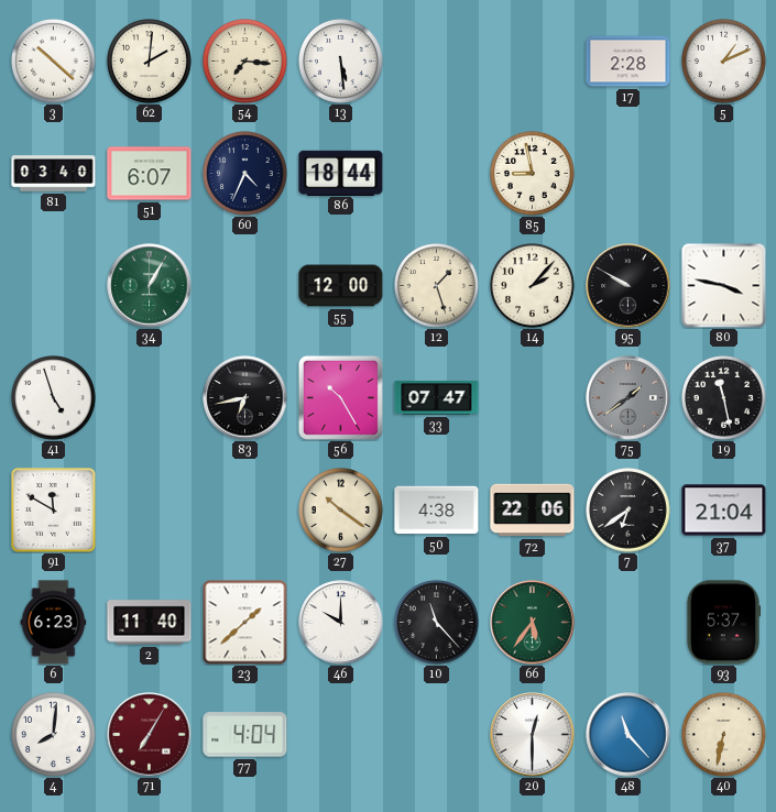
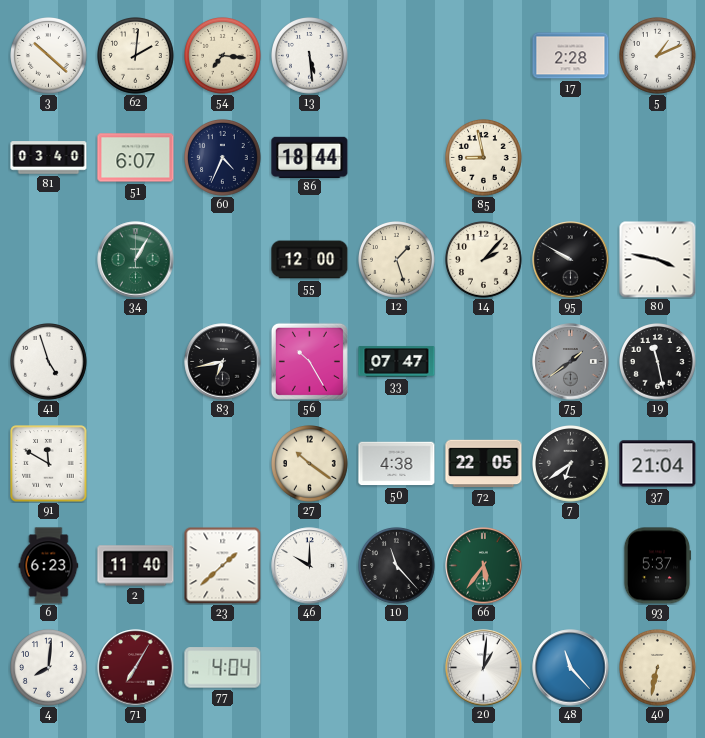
72: 22:06 -> 22:05
20: 12:30 -> 1:01
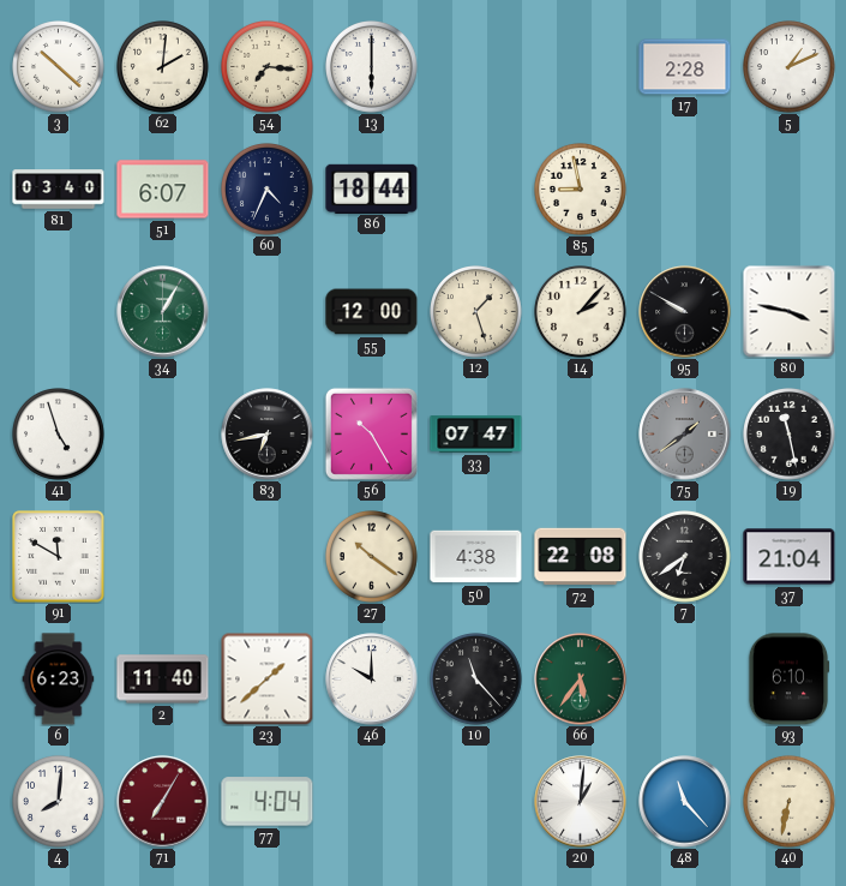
13: 5:29 -> 6:00
72: 22:05 -> 22:08
93: 5:37 -> 6:10
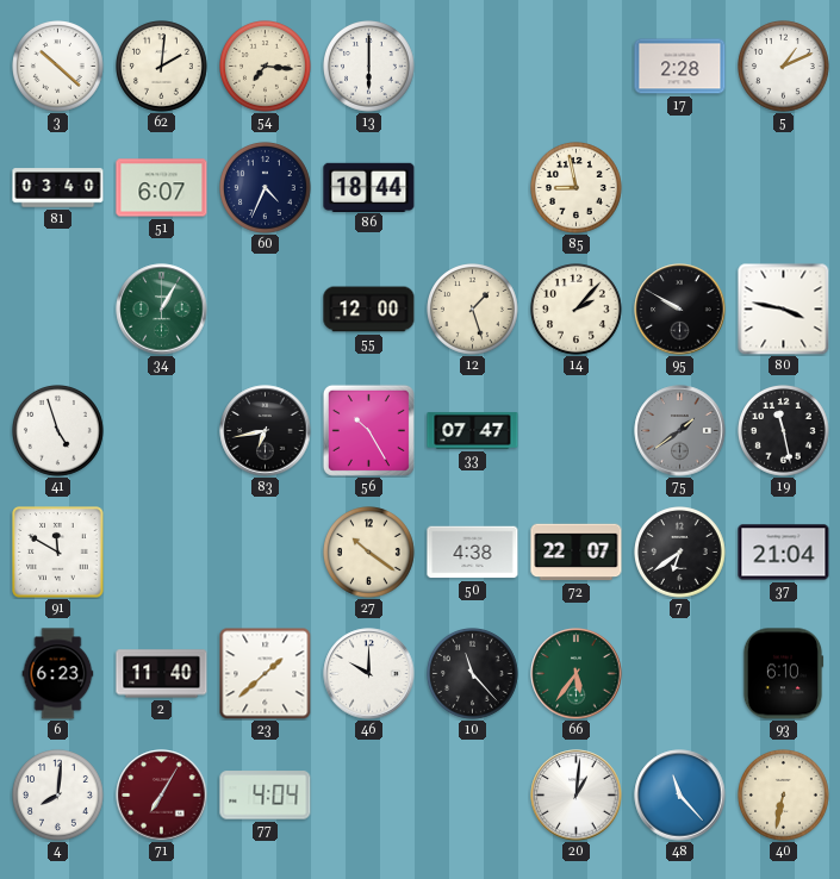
72: 22:08 -> 22:07
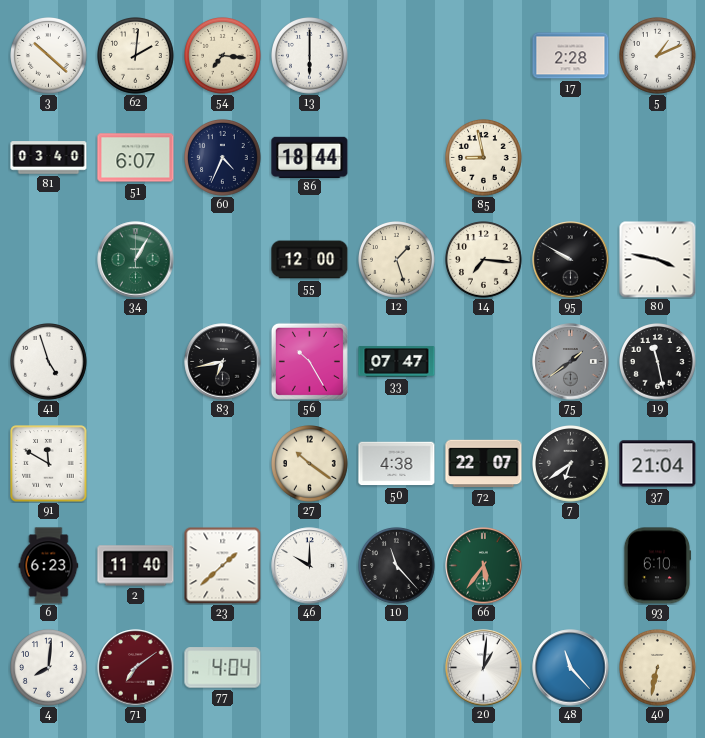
14: 2:07 -> 7:16
71: 7:05 -> 7:09
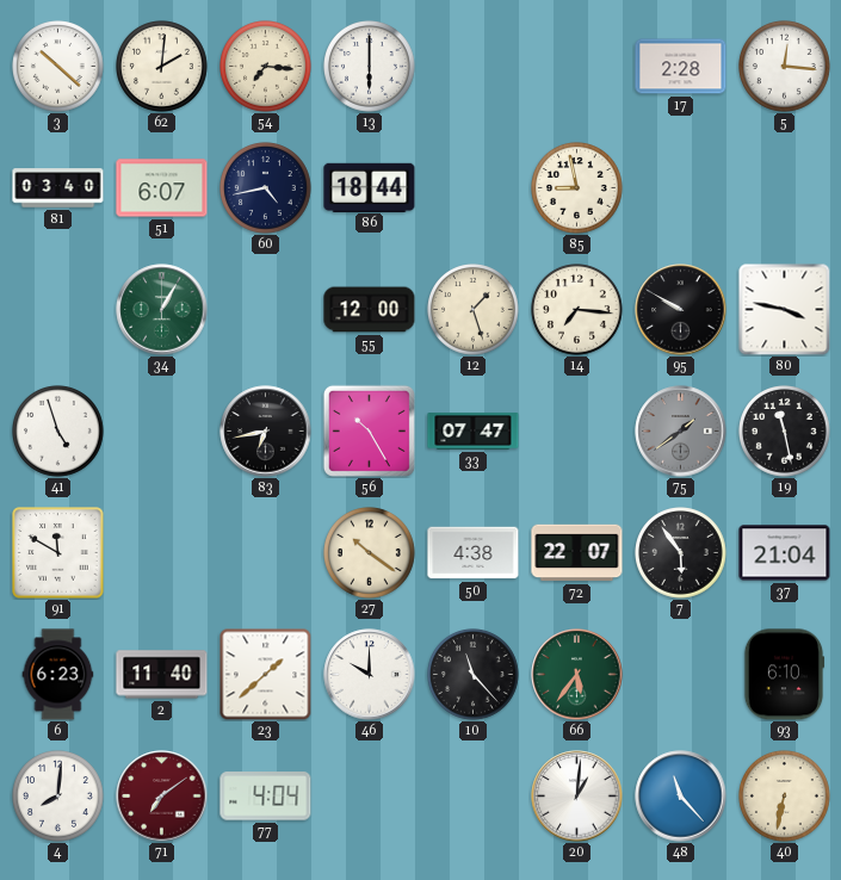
5: 1:11 -> 12:16
60: 4:34 -> 4:43
7: 6:39 -> 5:54
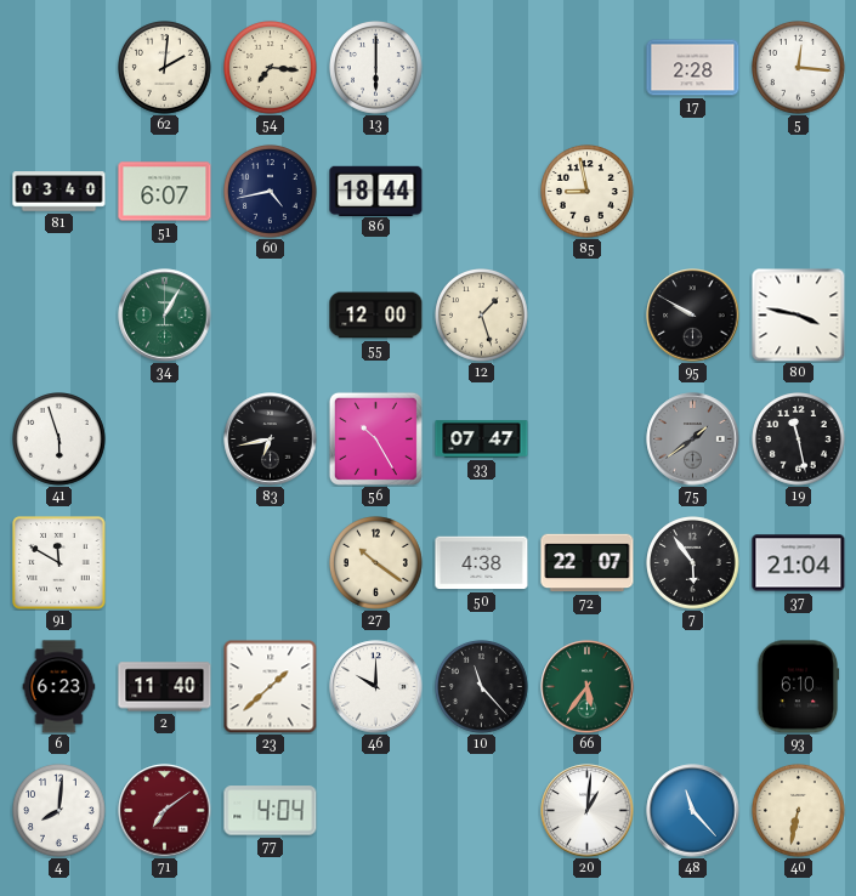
3: 10:22 -> none
14: 7:16 -> none
41: 4:57 -> 5:57
